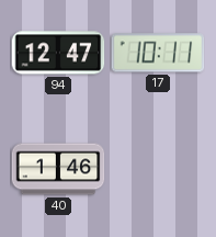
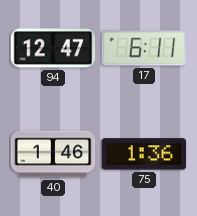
17: 10:11 -> 6:11
75: none -> 1:36
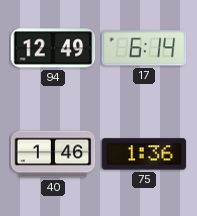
94: 12:47 -> 12:49
17: 6:11 -> 6:14
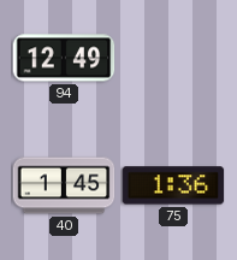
17: 6:14 -> none
40: 1:46 -> 1:45
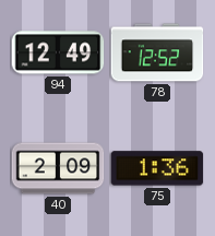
78: none -> 12:52
40: 1:45 -> 2:09
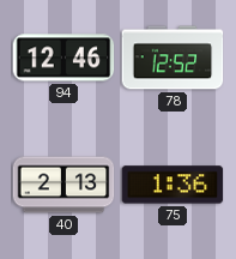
94: 12:49 -> 12:46
40: 2:09 -> 2:13
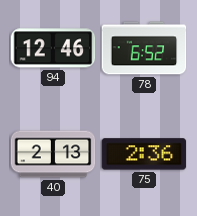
78: 12:52 -> 6:52
75: 1:36 -> 2:36
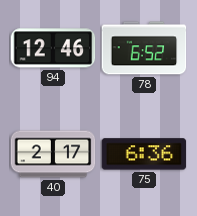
40: 2:13 -> 2:17
75: 2:36 -> 6:36
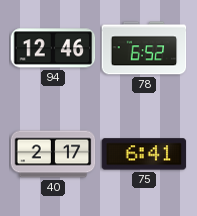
75: 6:36 -> 6:41
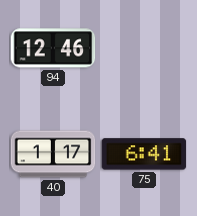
78: 6:52 -> none
40: 2:17 -> 1:17
